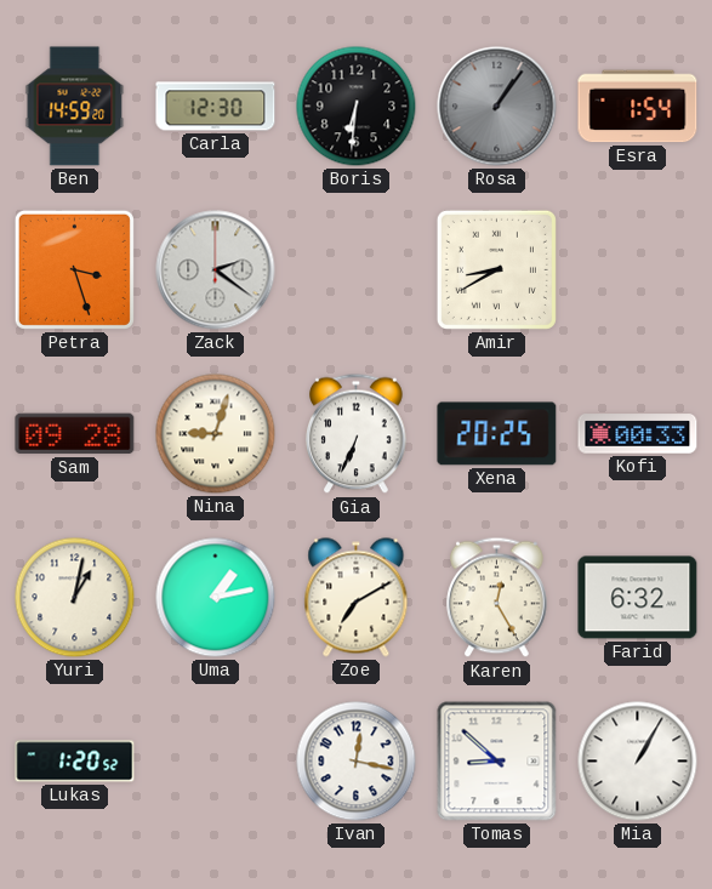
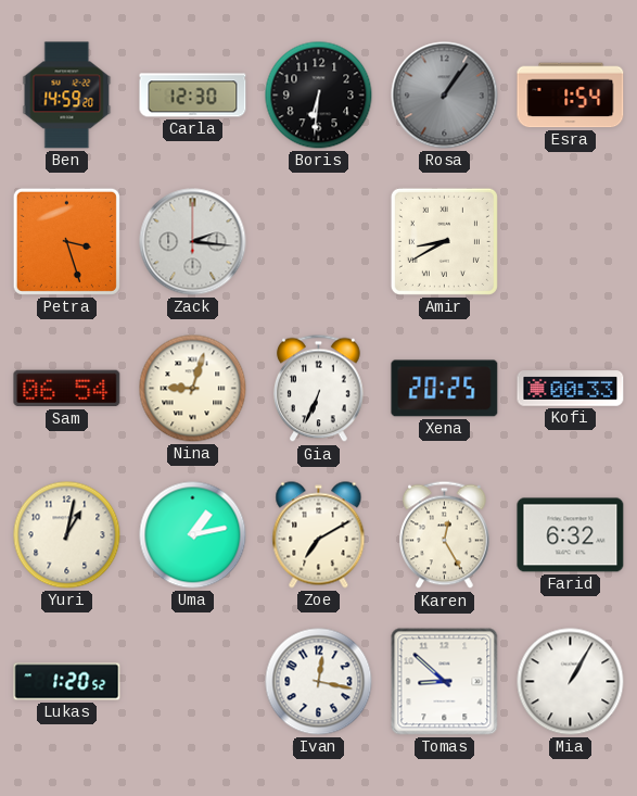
Zack: 2:21 -> 2:16
Sam: 09:28 -> 06:54
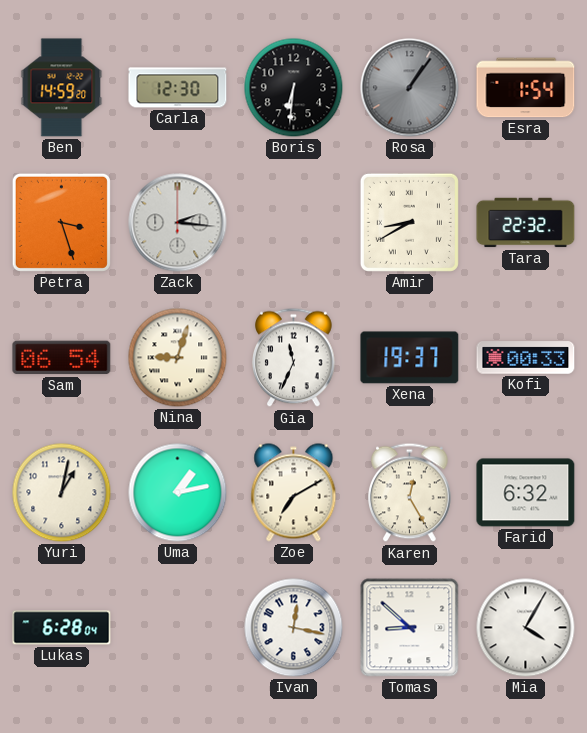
Tara: none -> 22:32
Gia: 6:34 -> 11:34
Xena: 20:25 -> 19:37
Lukas: 1:20 -> 6:28
Mia: 1:05 -> 4:05
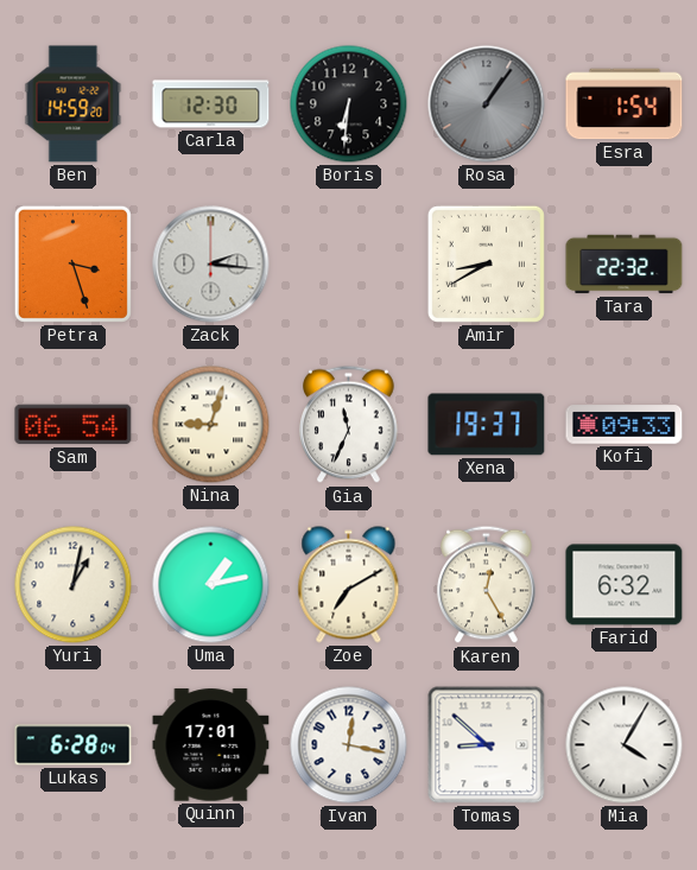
Kofi: 00:33 -> 09:33
Quinn: none -> 17:01
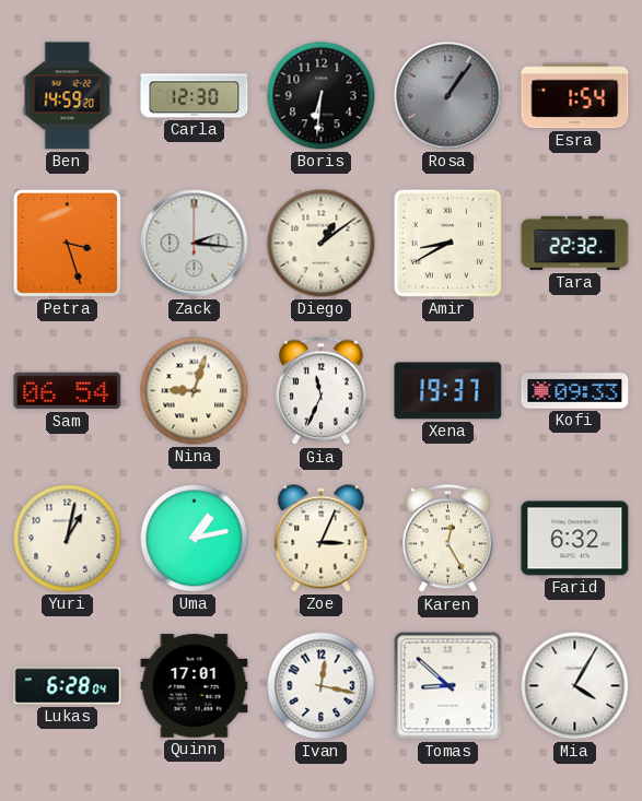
Diego: none -> 1:09
Zoe: 7:10 -> 3:04
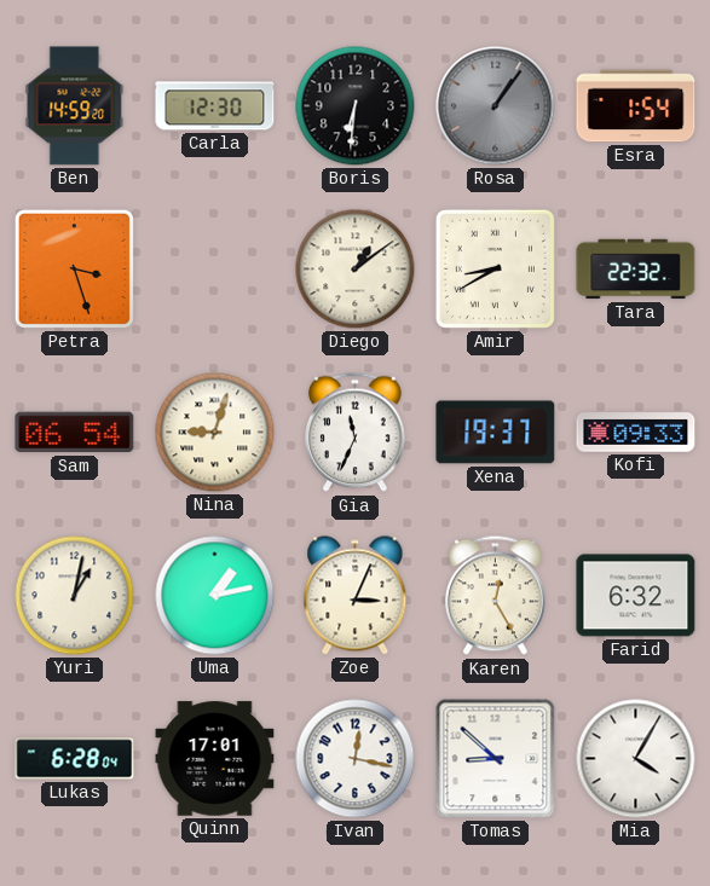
Zack: 2:16 -> none
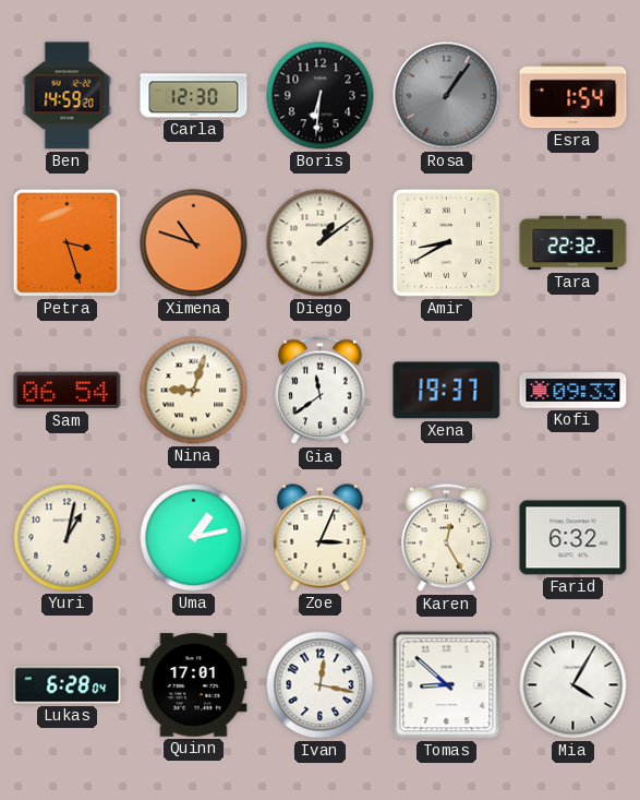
Ximena: none -> 10:48
Gia: 11:34 -> 11:39
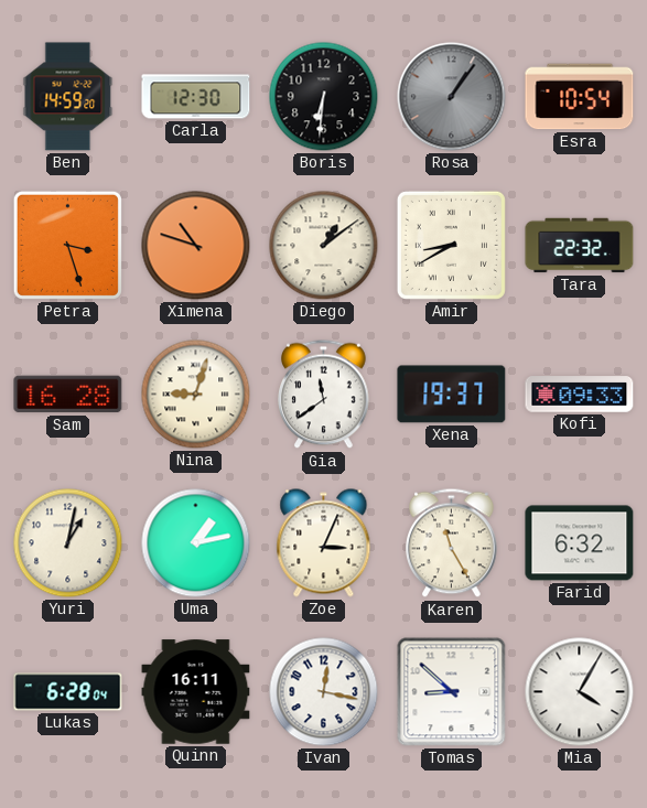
Esra: 1:54 -> 10:54
Sam: 06:54 -> 16:28
Karen: 12:25 -> 11:25
Quinn: 17:01 -> 16:11
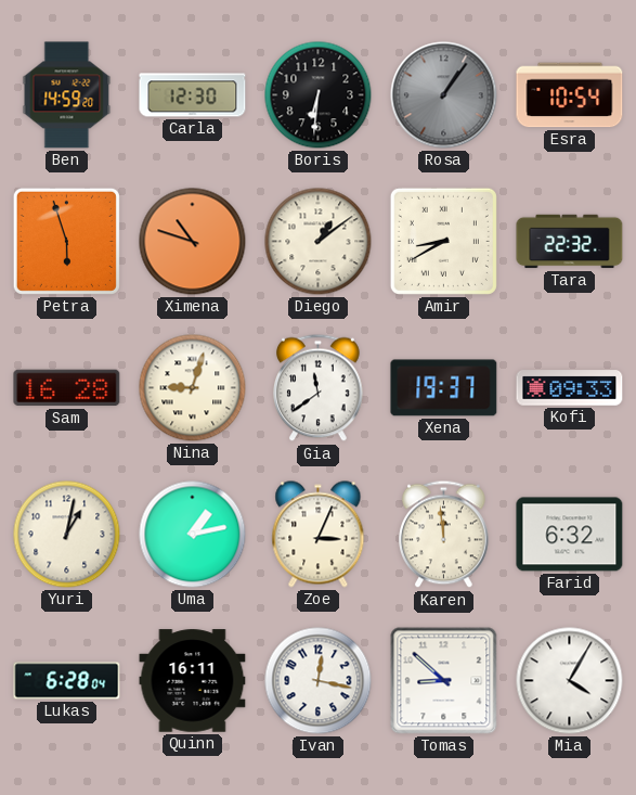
Petra: 3:27 -> 5:57
Karen: 11:25 -> 11:59
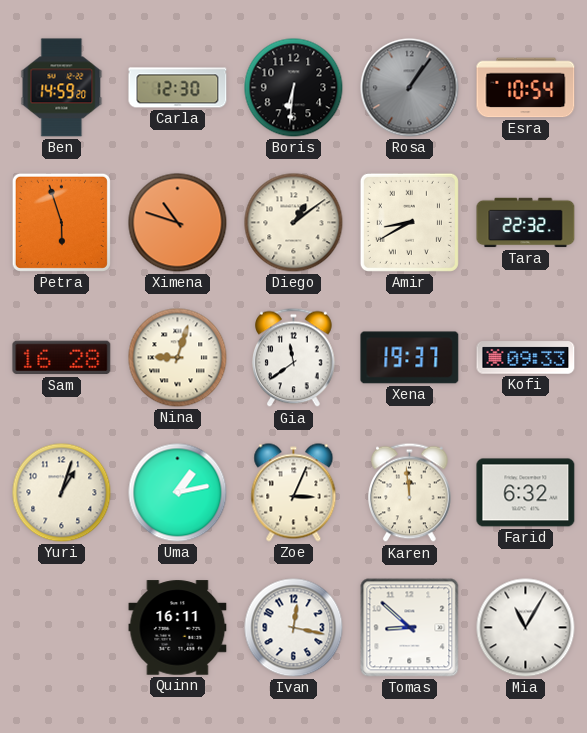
Yuri: 1:02 -> 1:03
Lukas: 6:28 -> none
Mia: 4:05 -> 11:05
